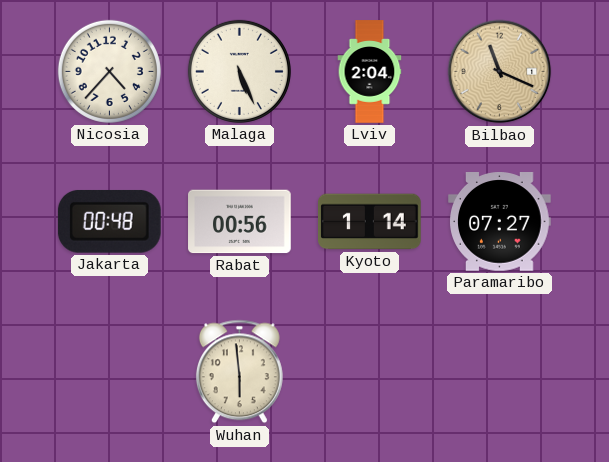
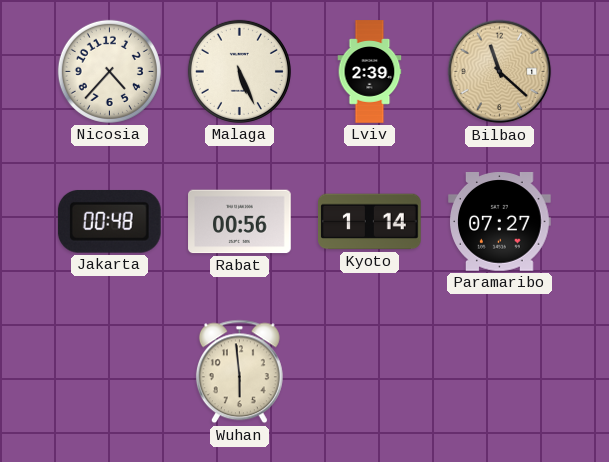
Lviv: 2:04 -> 2:39
Bilbao: 11:19 -> 11:22
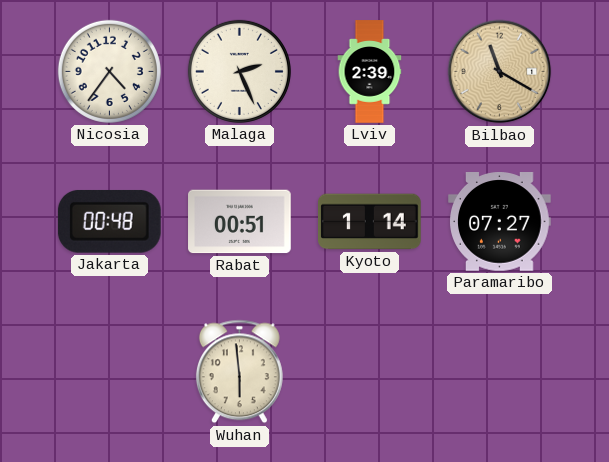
Nicosia: 4:37 -> 4:36
Malaga: 5:26 -> 2:26
Bilbao: 11:22 -> 11:20
Rabat: 00:56 -> 00:51
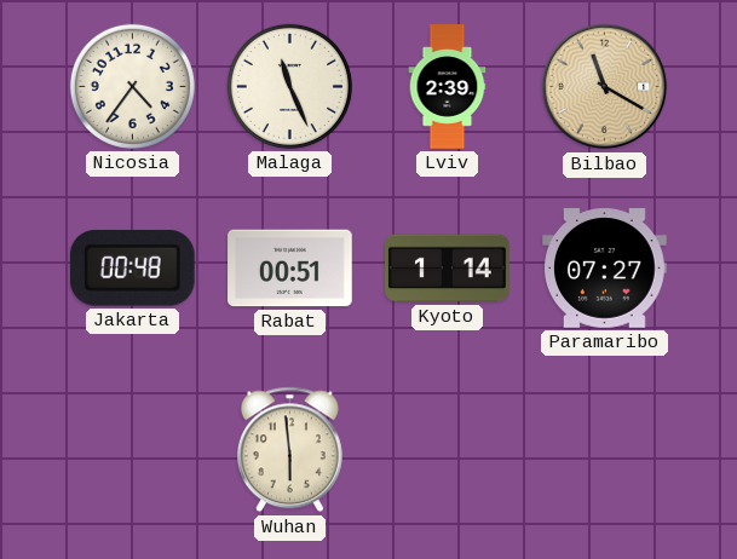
Malaga: 2:26 -> 11:26
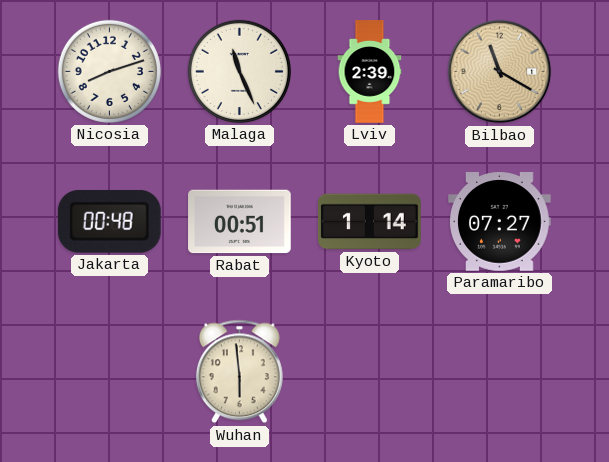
Nicosia: 4:36 -> 8:12
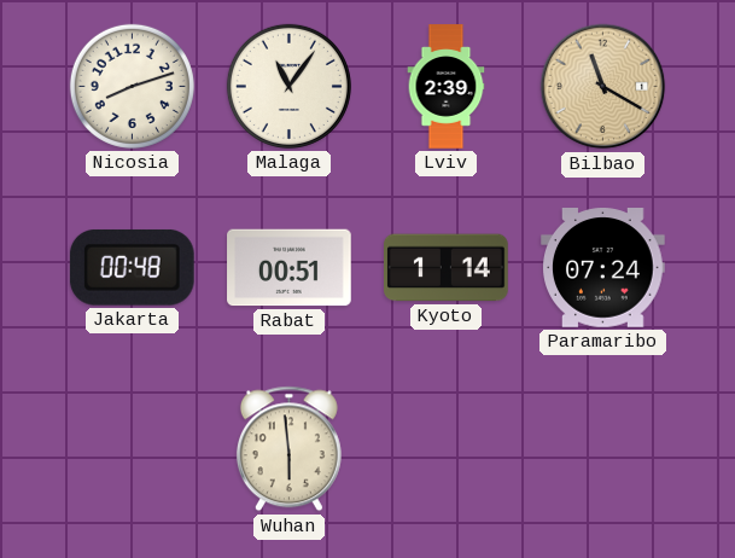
Malaga: 11:26 -> 11:06
Paramaribo: 07:27 -> 07:24
